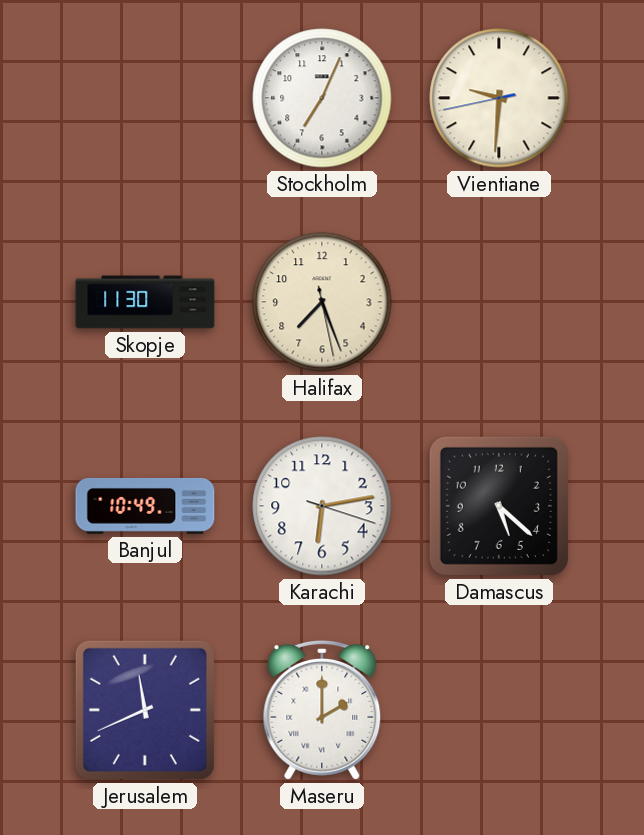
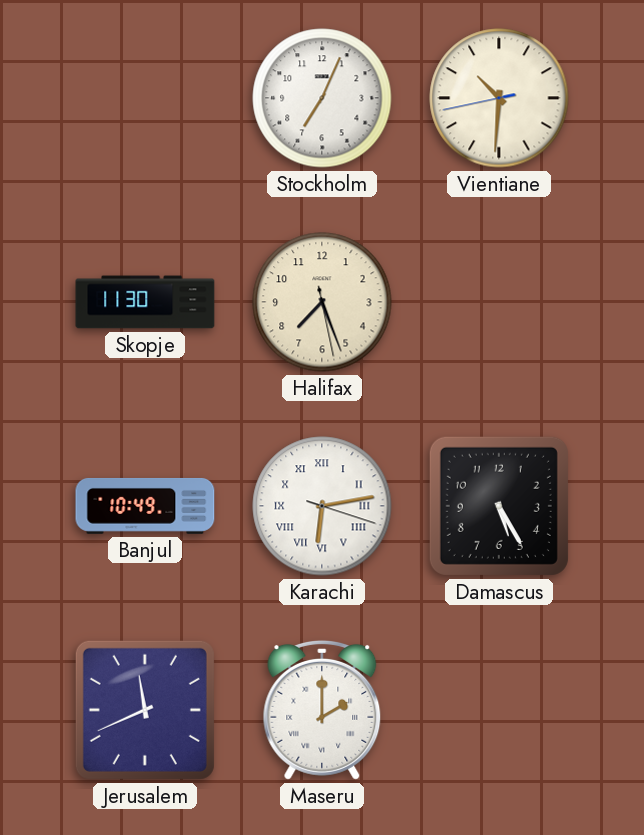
Vientiane: 9:30 -> 10:30
Karachi numerals: Arabic -> Roman
Damascus: 5:22 -> 5:25
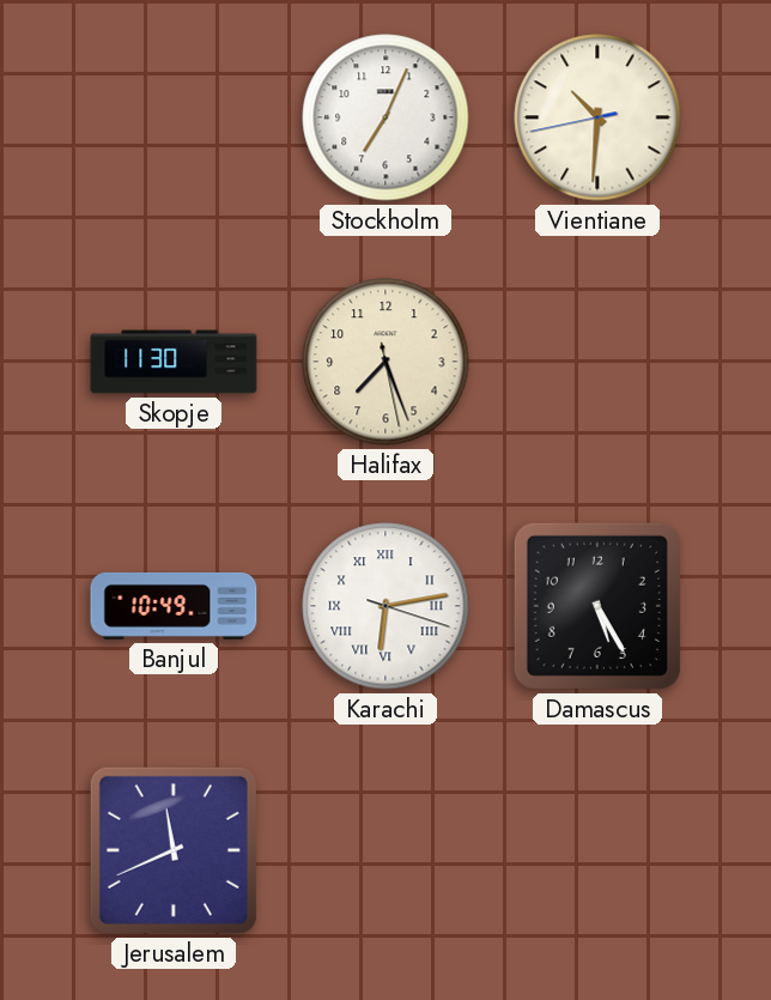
Maseru: 2:00 -> none
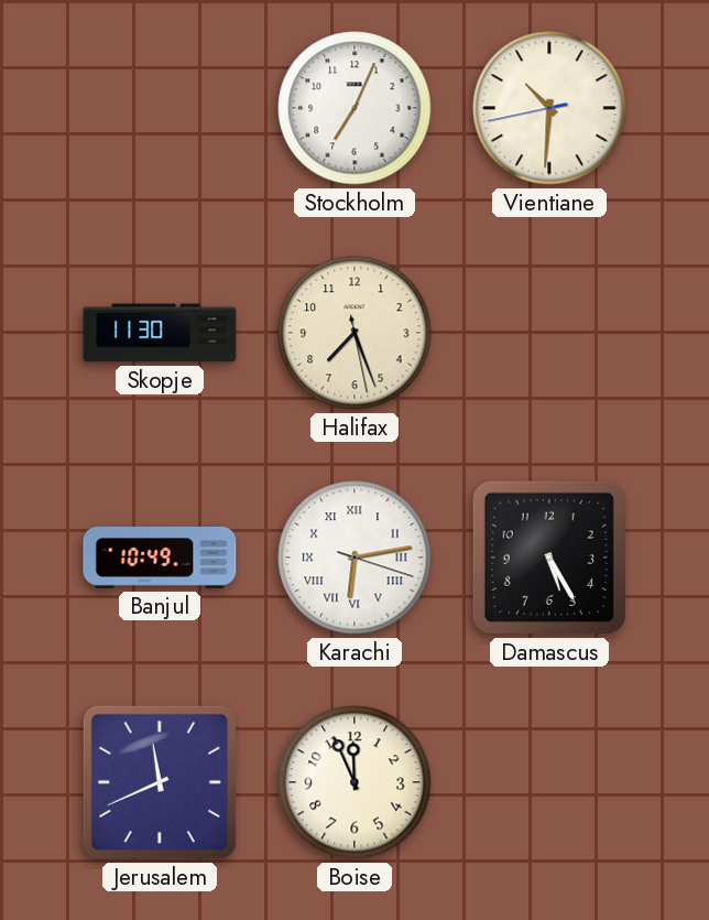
Boise: none -> 11:56
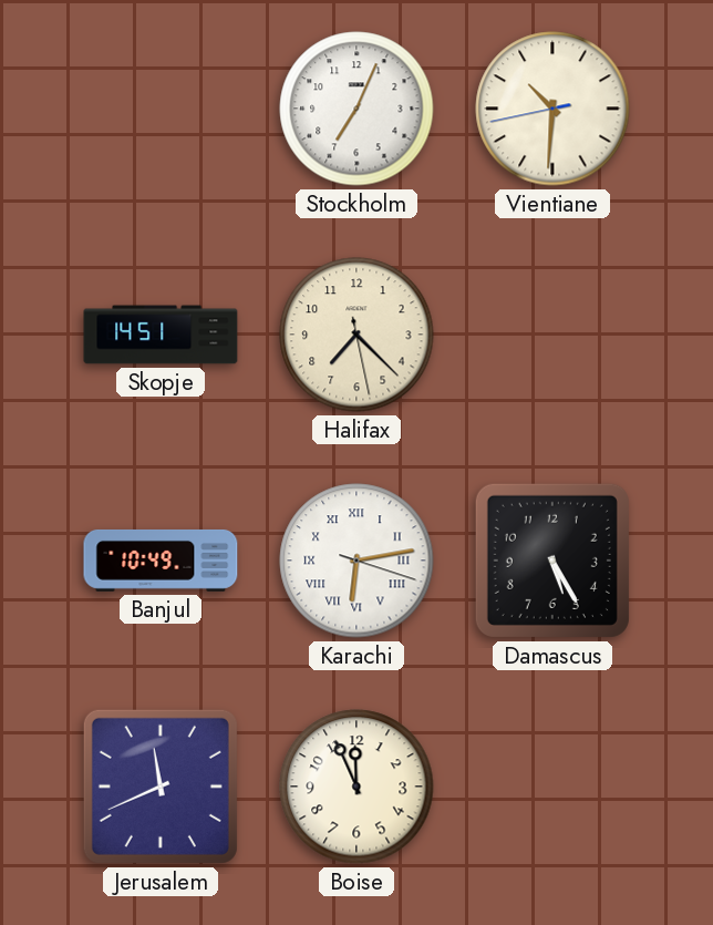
Skopje: 11:30 -> 14:51
Halifax: 7:26 -> 7:22
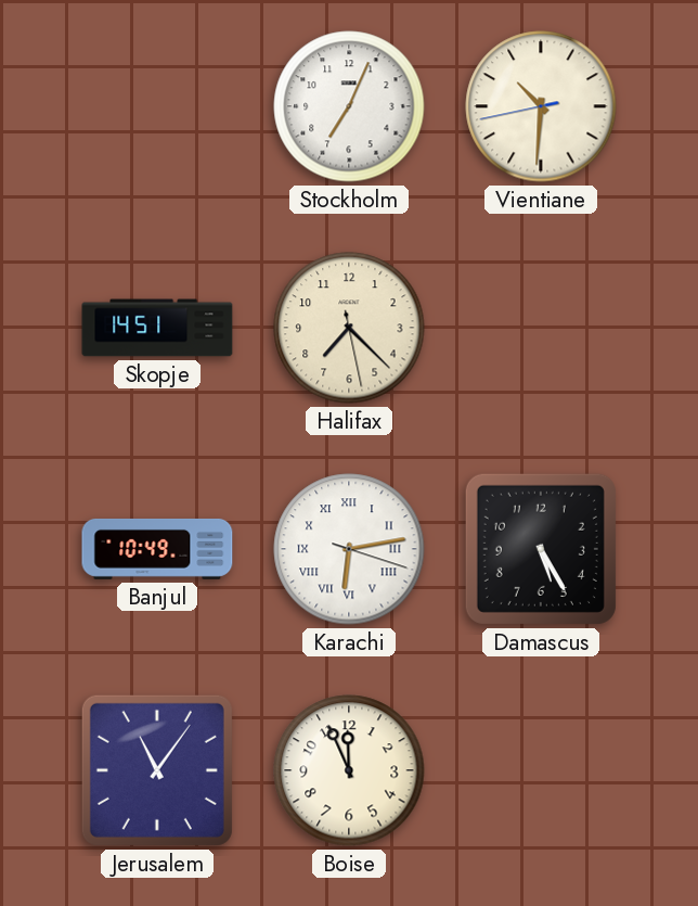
Jerusalem: 11:41 -> 11:06
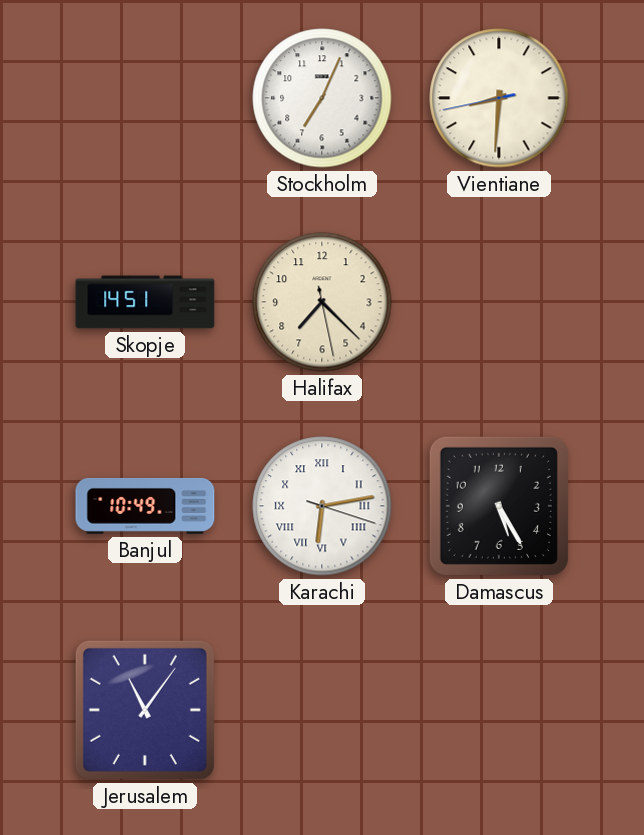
Vientiane: 10:30 -> 8:30
Boise: 11:56 -> none
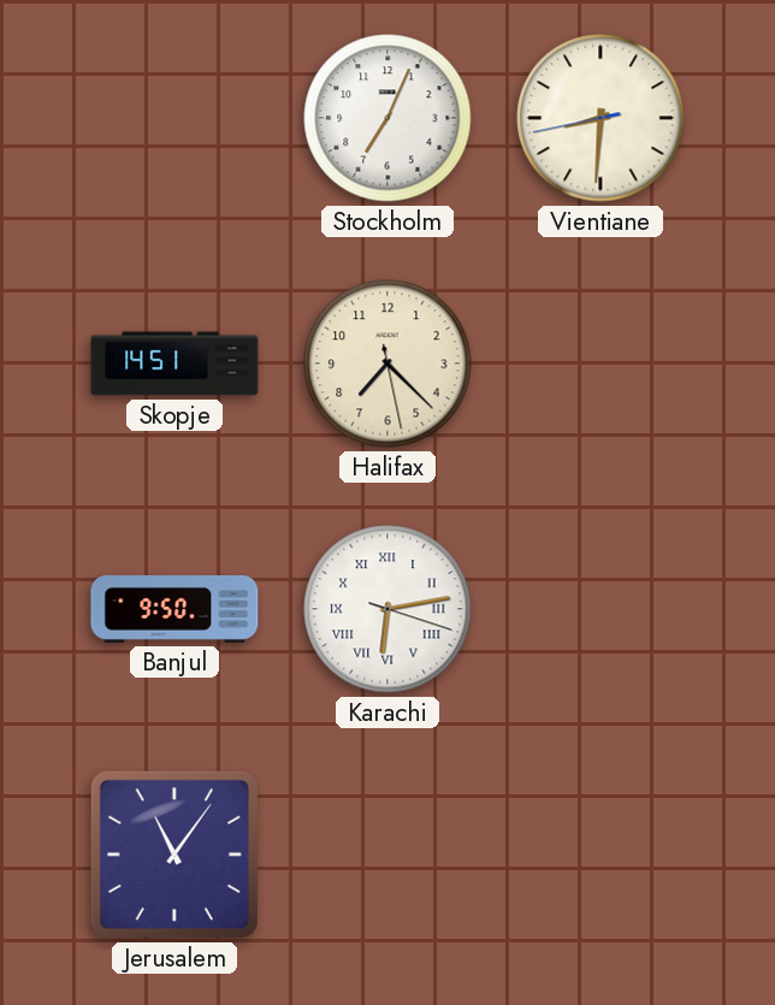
Banjul: 10:49 -> 9:50
Damascus: 5:25 -> none
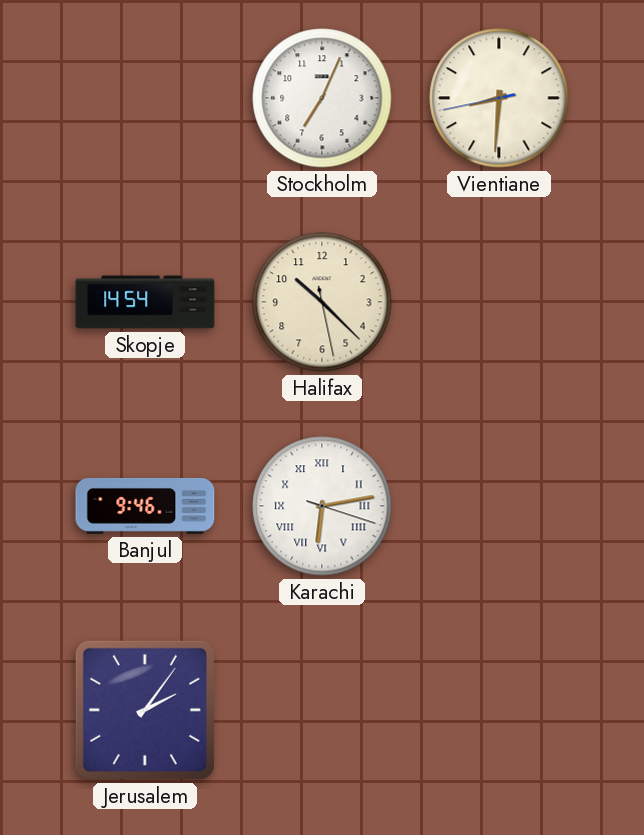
Skopje: 14:51 -> 14:54
Halifax: 7:22 -> 10:22
Banjul: 9:50 -> 9:46
Jerusalem: 11:06 -> 2:06
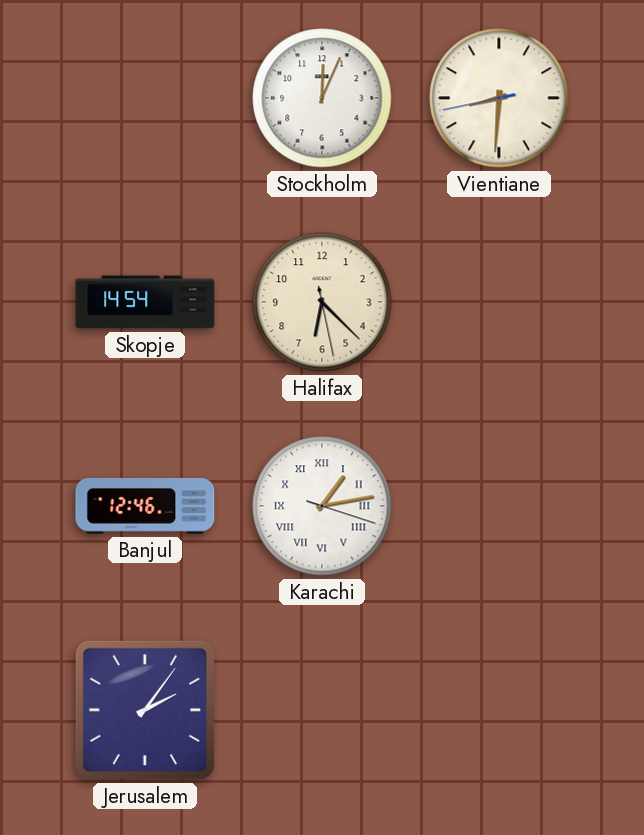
Stockholm: 7:04 -> 12:04
Halifax: 10:22 -> 6:22
Banjul: 9:46 -> 12:46
Karachi: 6:13 -> 1:13
